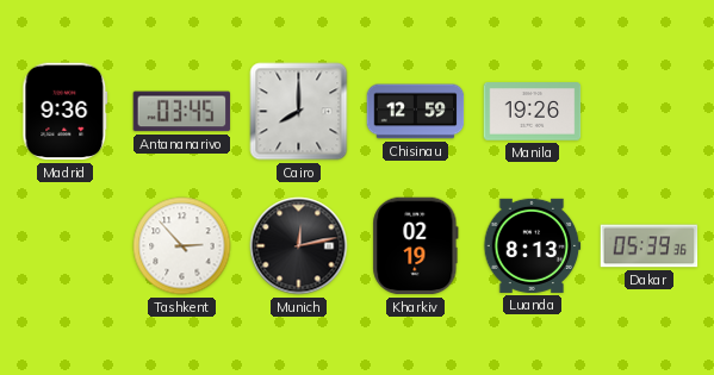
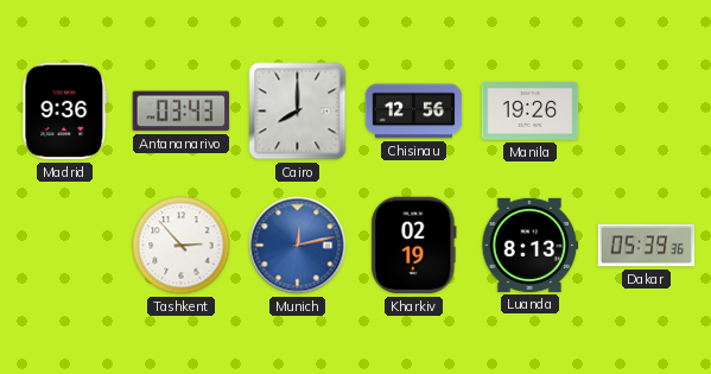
Antananarivo: 03:45 -> 03:43
Chisinau: 12:59 -> 12:56
Munich dial: black -> blue
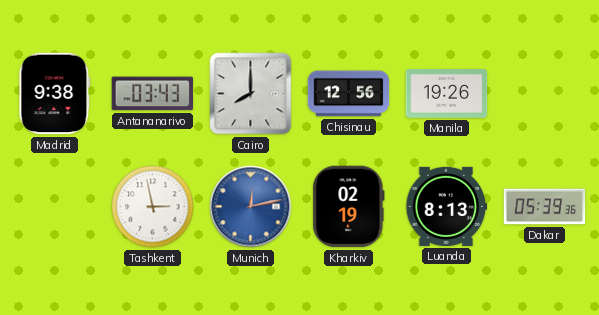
Madrid: 9:36 -> 9:38
Tashkent: 2:53 -> 2:58
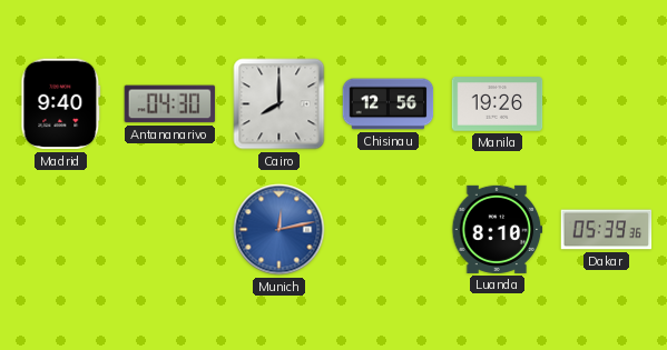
Madrid: 9:38 -> 9:40
Antananarivo: 03:43 -> 04:30
Tashkent: 2:58 -> none
Kharkiv: 02:19 -> none
Luanda: 8:13 -> 8:10
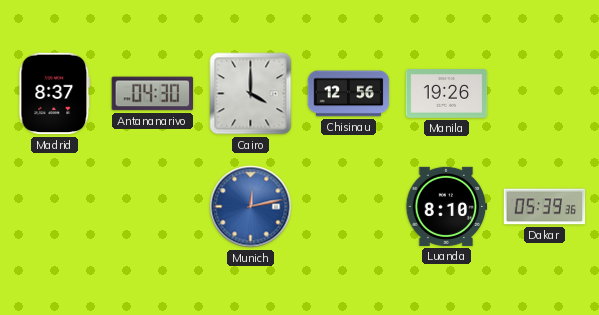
Madrid: 9:40 -> 8:37
Cairo: 8:00 -> 4:00
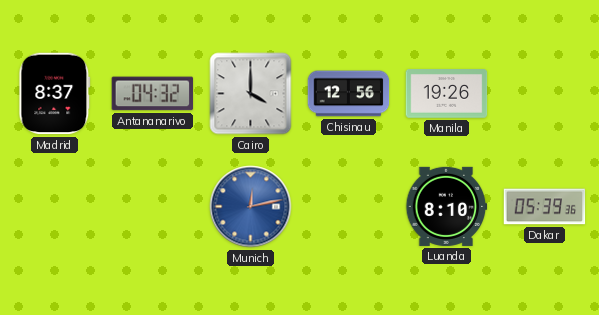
Antananarivo: 04:30 -> 04:32
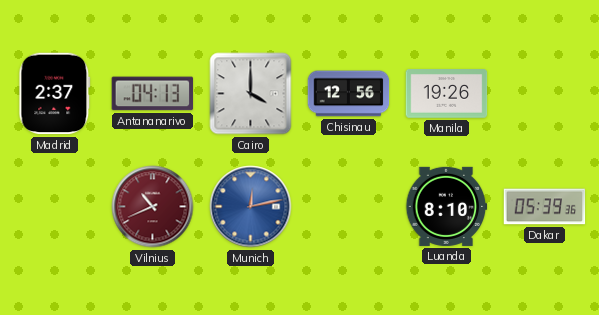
Madrid: 8:37 -> 2:37
Antananarivo: 04:32 -> 04:13
Vilnius: none -> 10:41
